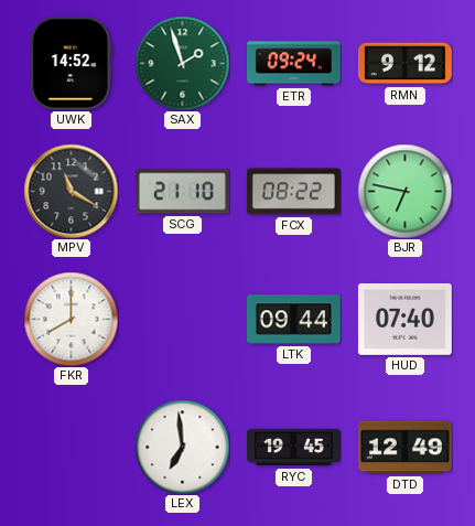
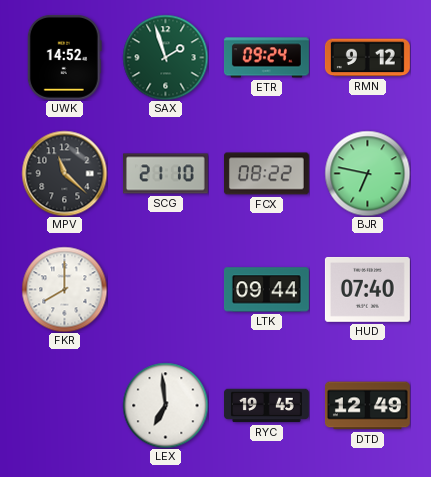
MPV: 11:20 -> 11:22
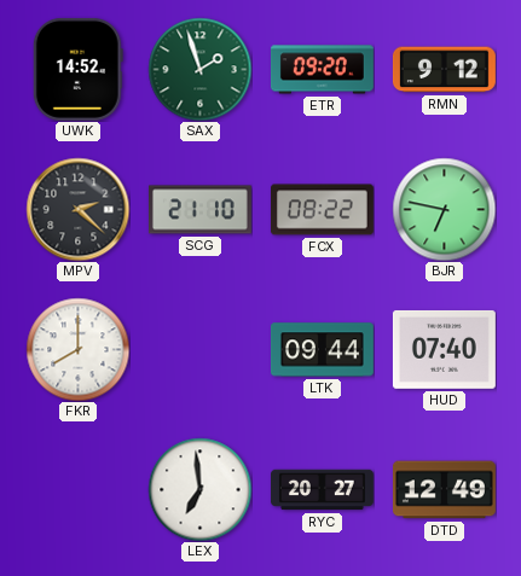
ETR: 09:24 -> 09:20
MPV: 11:22 -> 2:22
RYC: 19:45 -> 20:27
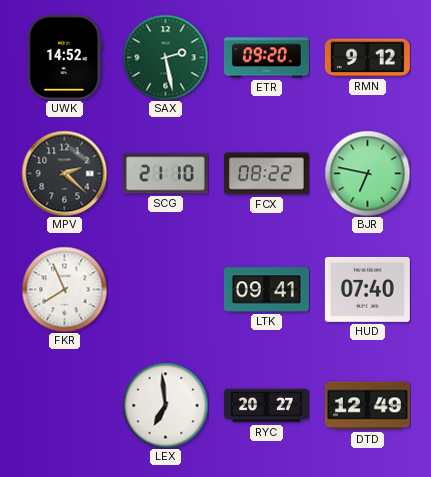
SAX: 1:57 -> 2:28
FKR: 8:00 -> 7:56
LTK: 09:44 -> 09:41
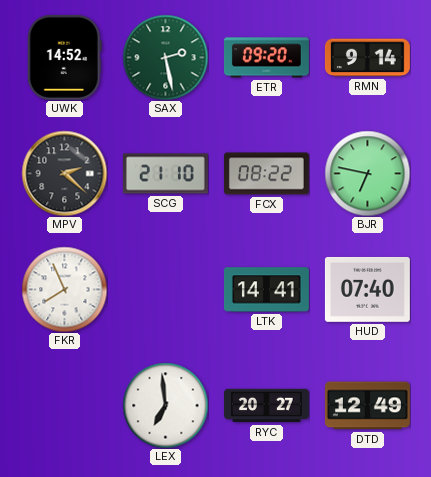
RMN: 9:12 -> 9:14
LTK: 09:41 -> 14:41
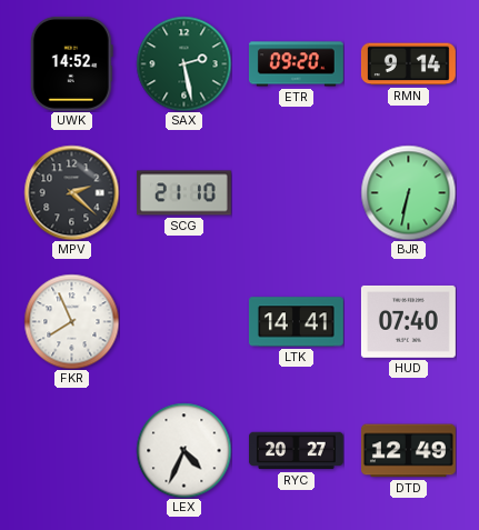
FCX: 08:22 -> none
BJR: 6:47 -> 6:32
LEX: 6:59 -> 4:34
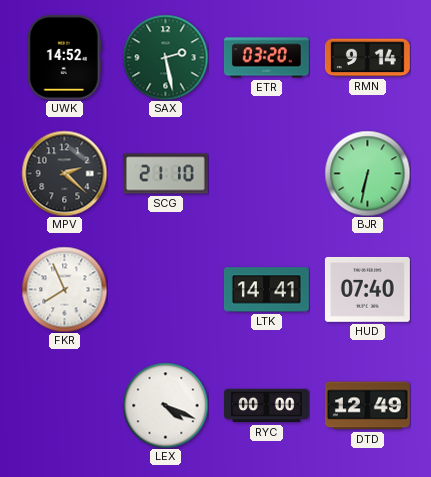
ETR: 09:20 -> 03:20
LEX: 4:34 -> 4:19
RYC: 20:27 -> 00:00
